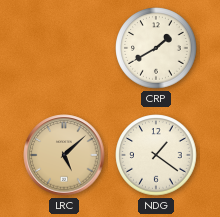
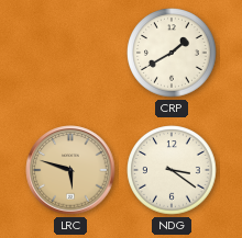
LRC: 5:08 -> 5:48
NDG: 1:21 -> 3:21
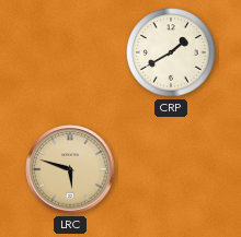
NDG: 3:21 -> none
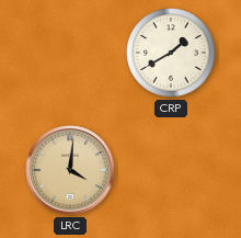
LRC: 5:48 -> 4:01
